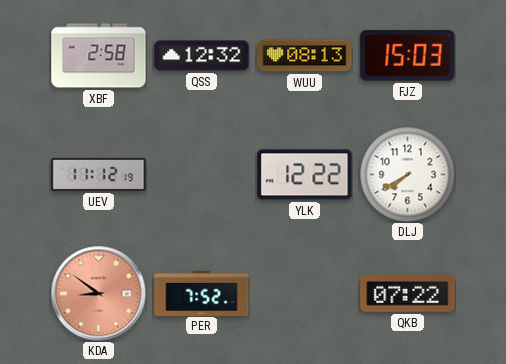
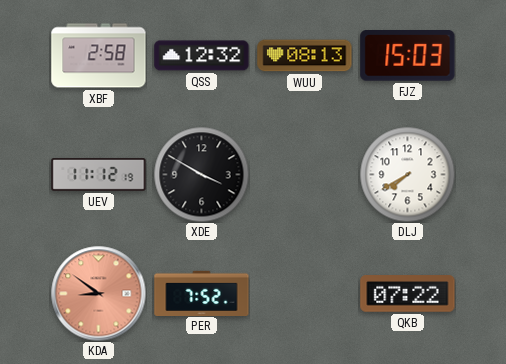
XDE: none -> 3:50
YLK: 12:22 -> none
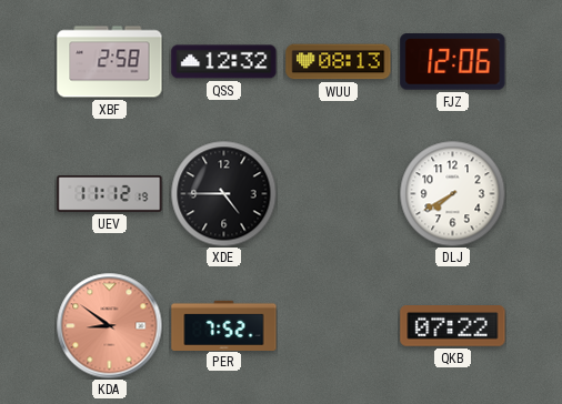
FJZ: 15:03 -> 12:06
XDE: 3:50 -> 4:45
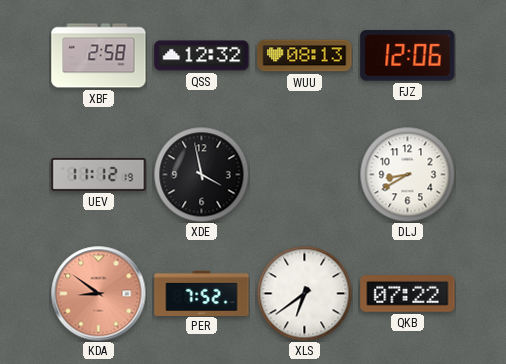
XDE: 4:45 -> 3:58
DLJ: 7:40 -> 8:40
XLS: none -> 6:39
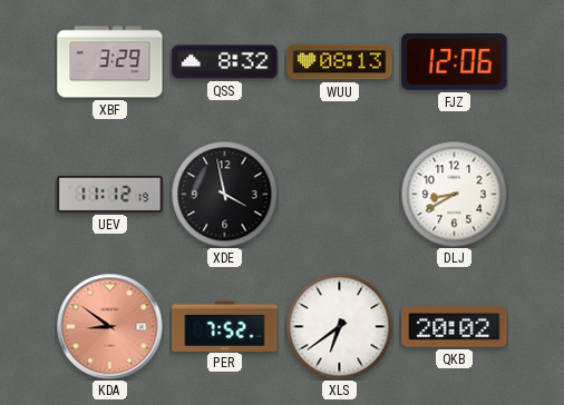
XBF: 2:58 -> 3:29
QSS: 12:32 -> 8:32
QKB: 07:22 -> 20:02
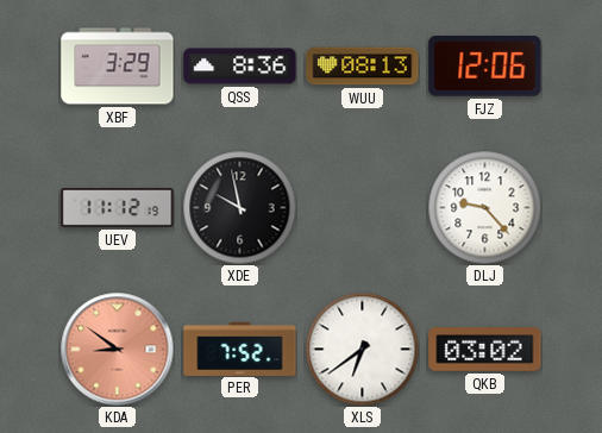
QSS: 8:32 -> 8:36
XDE: 3:58 -> 9:58
DLJ: 8:40 -> 9:23
QKB: 20:02 -> 03:02
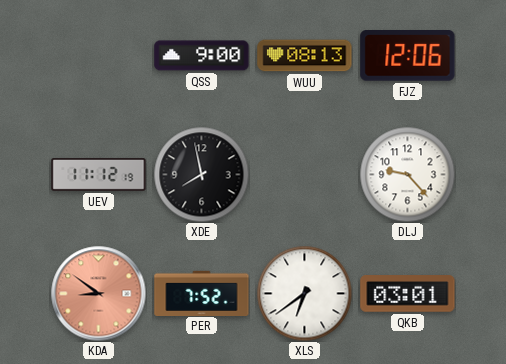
XBF: 3:29 -> none
QSS: 8:36 -> 9:00
XDE: 9:58 -> 7:58
QKB: 03:02 -> 03:01
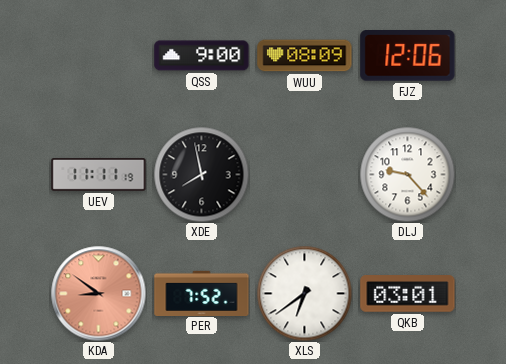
WUU: 08:13 -> 08:09
UEV: 11:12 -> 11:11
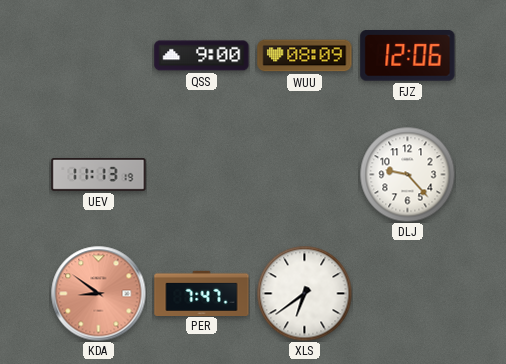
UEV: 11:11 -> 11:13
XDE: 7:58 -> none
PER: 7:52 -> 7:47
QKB: 03:01 -> none
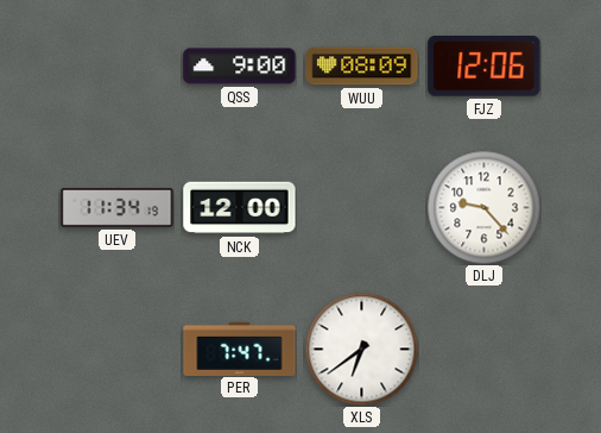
UEV: 11:13 -> 11:34
NCK: none -> 12:00
KDA: 8:51 -> none
